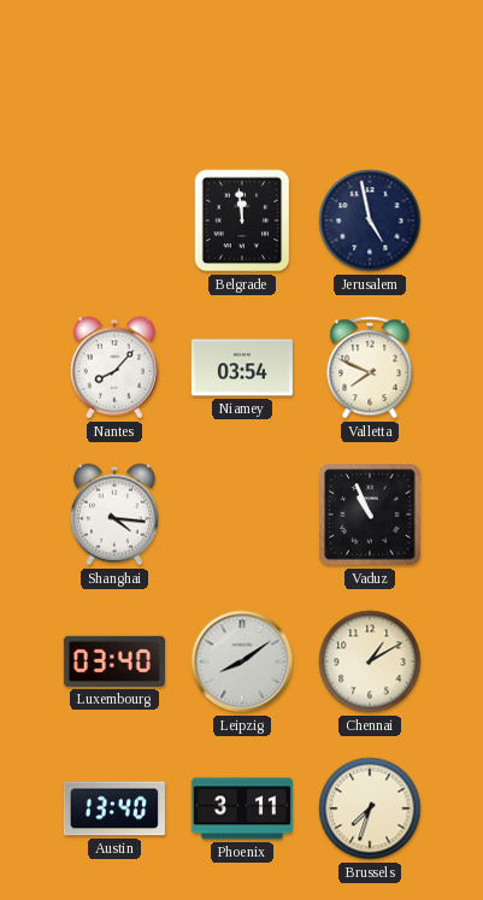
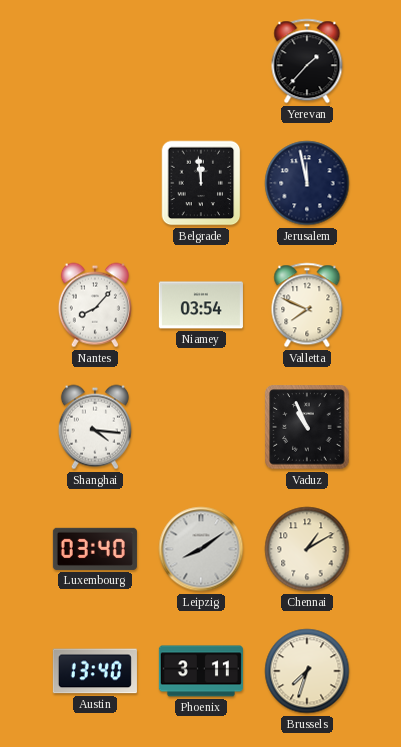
Yerevan: none -> 1:37
Jerusalem: 4:58 -> 11:58
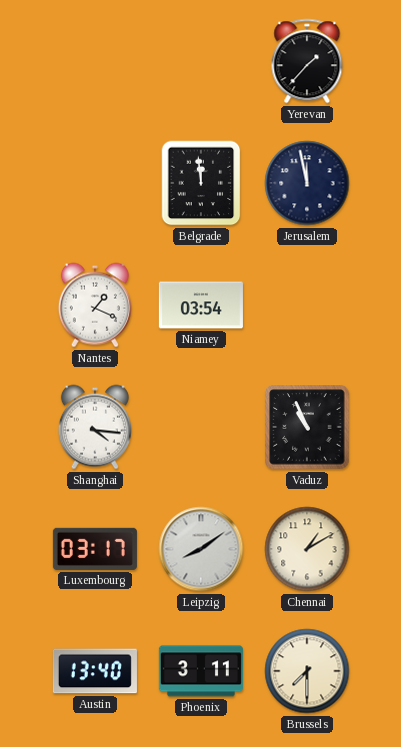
Nantes: 8:07 -> 1:19
Valletta: 7:49 -> none
Luxembourg: 03:40 -> 03:17
Brussels: 7:33 -> 7:30
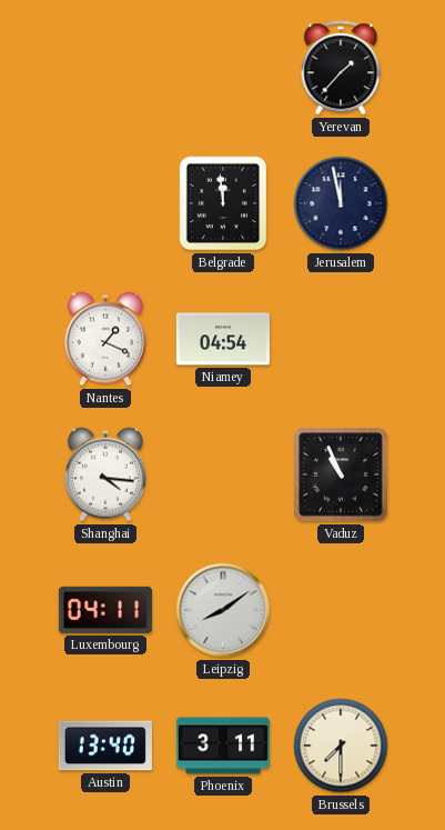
Niamey: 03:54 -> 04:54
Luxembourg: 03:17 -> 04:11
Chennai: 1:10 -> none
